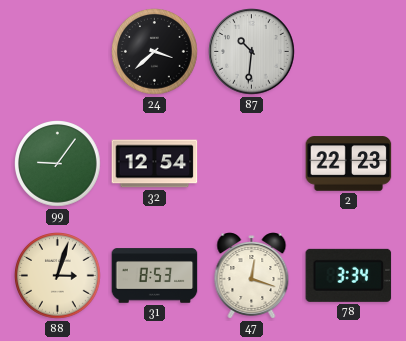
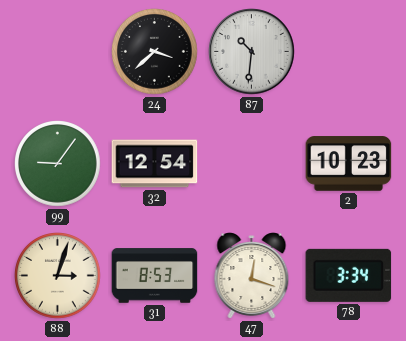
2: 22:23 -> 10:23
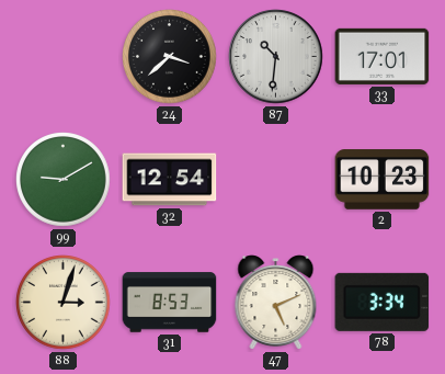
33: none -> 17:01
99: 9:06 -> 9:10
47: 12:18 -> 5:11
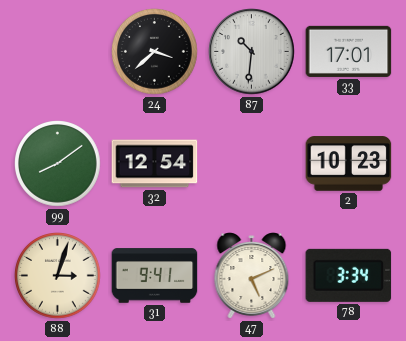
99: 9:10 -> 8:09
31: 8:53 -> 9:41
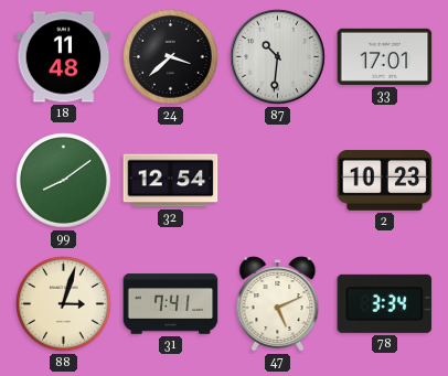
18: none -> 11:48
31: 9:41 -> 7:41
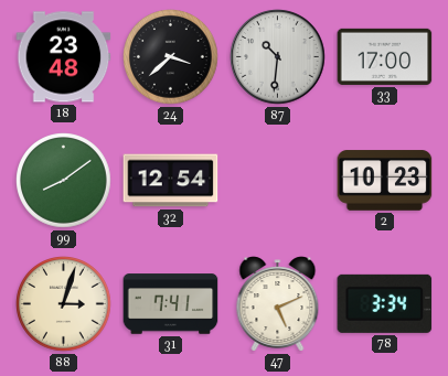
18: 11:48 -> 23:48
33: 17:01 -> 17:00
